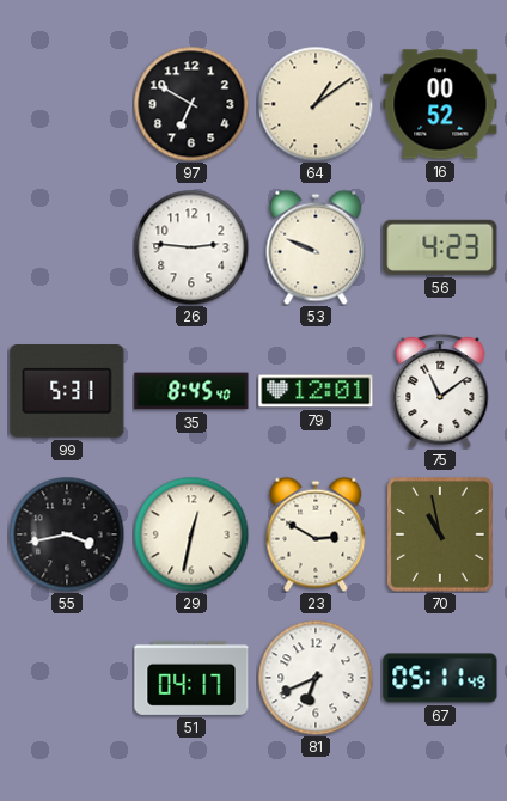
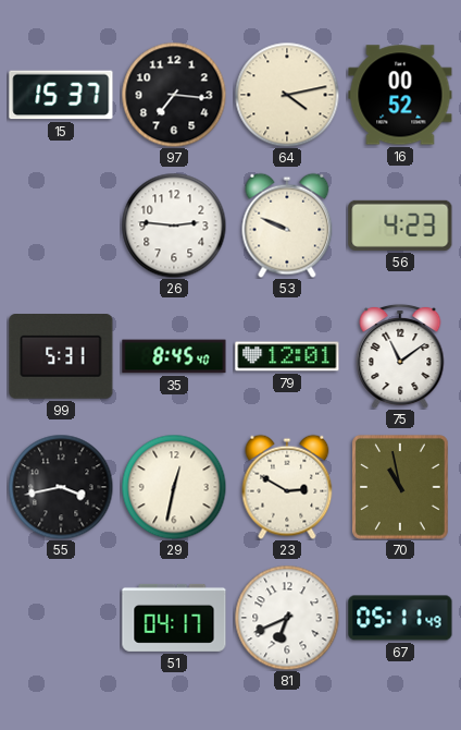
15: none -> 15:37
97: 6:50 -> 7:16
64: 1:09 -> 4:13
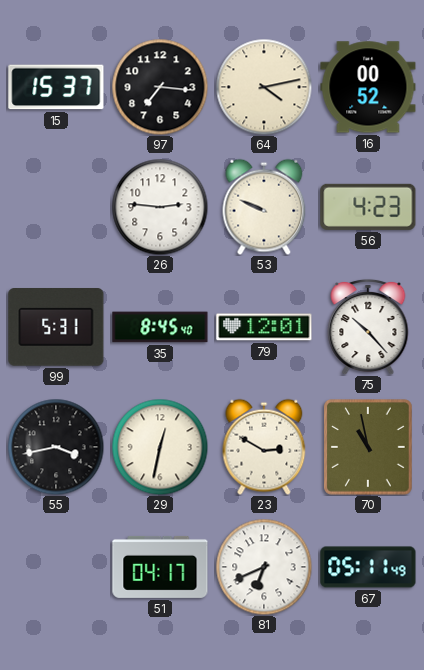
75: 11:09 -> 10:23
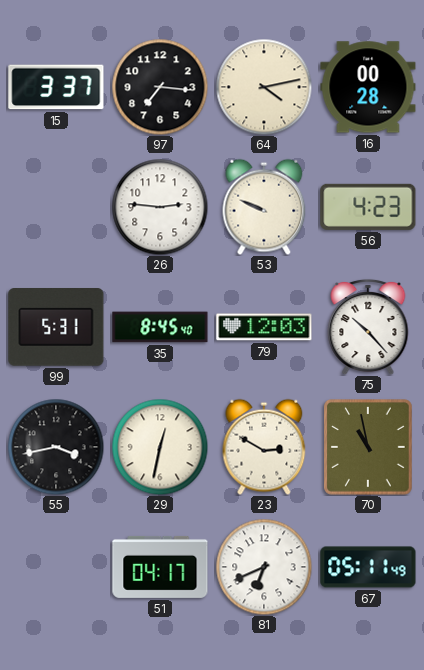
15: 15:37 -> 3:37
16: 00:52 -> 00:28
79: 12:01 -> 12:03
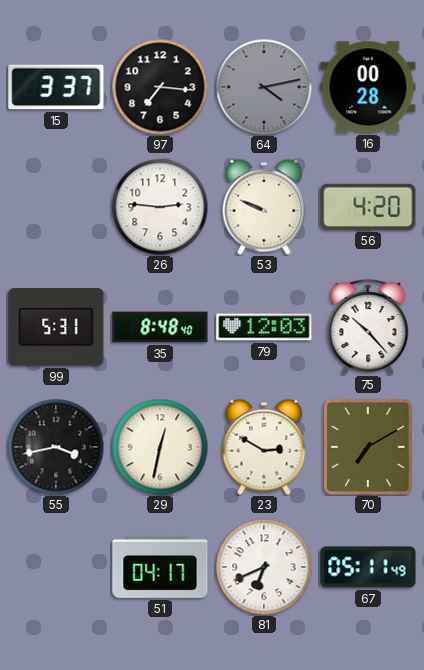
64 dial: cream -> grey
56: 4:23 -> 4:20
35: 8:45 -> 8:48
70: 10:58 -> 7:10
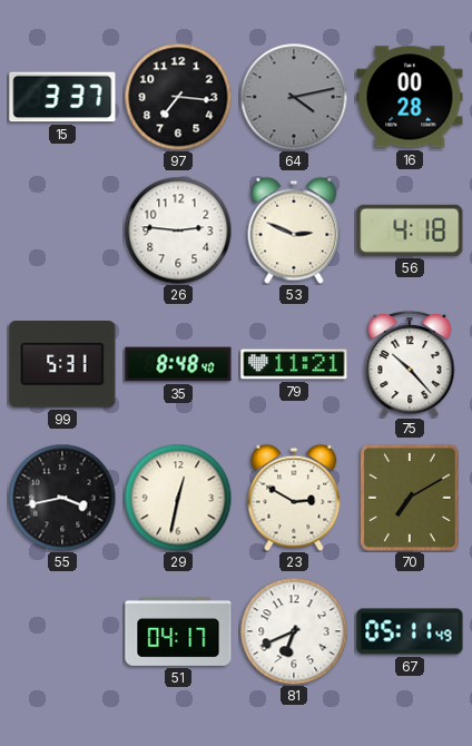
53: 9:49 -> 2:49
56: 4:20 -> 4:18
79: 12:03 -> 11:21
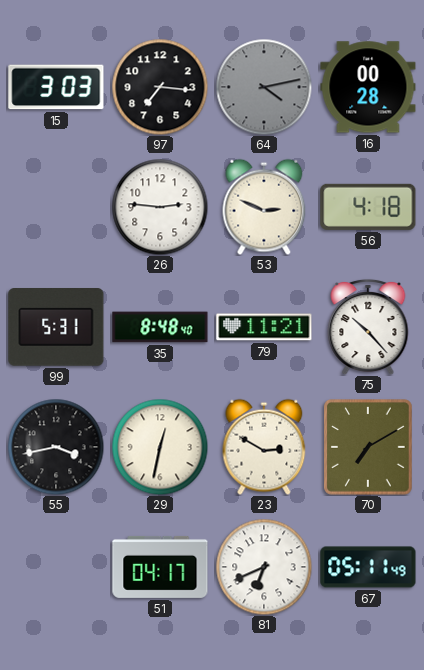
15: 3:37 -> 3:03
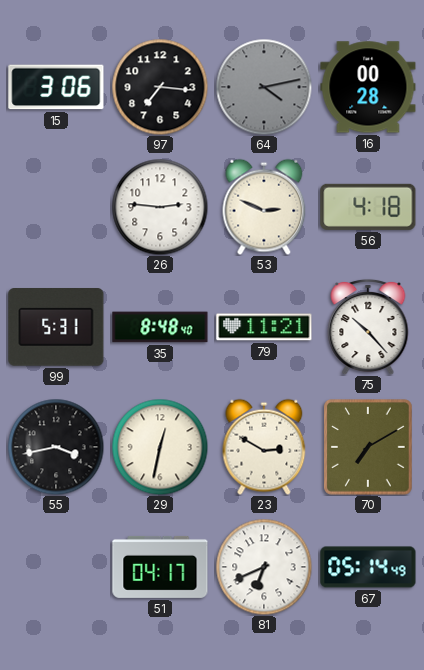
15: 3:03 -> 3:06
67: 05:11 -> 05:14
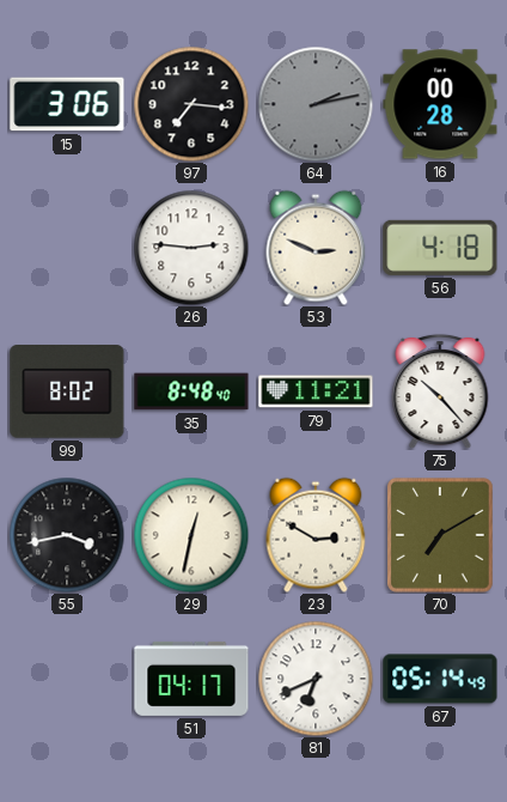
64: 4:13 -> 2:13
99: 5:31 -> 8:02
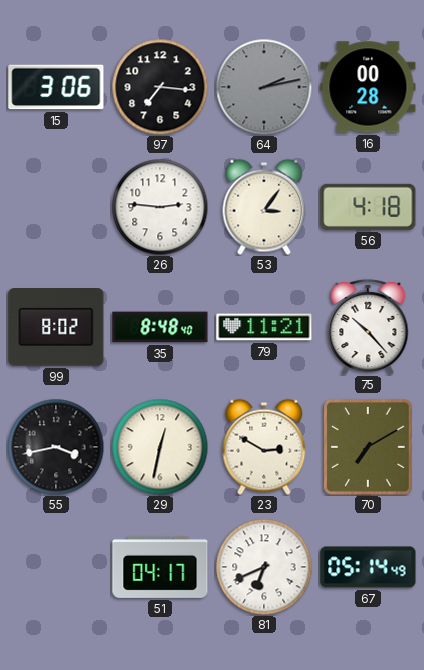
53: 2:49 -> 3:06
